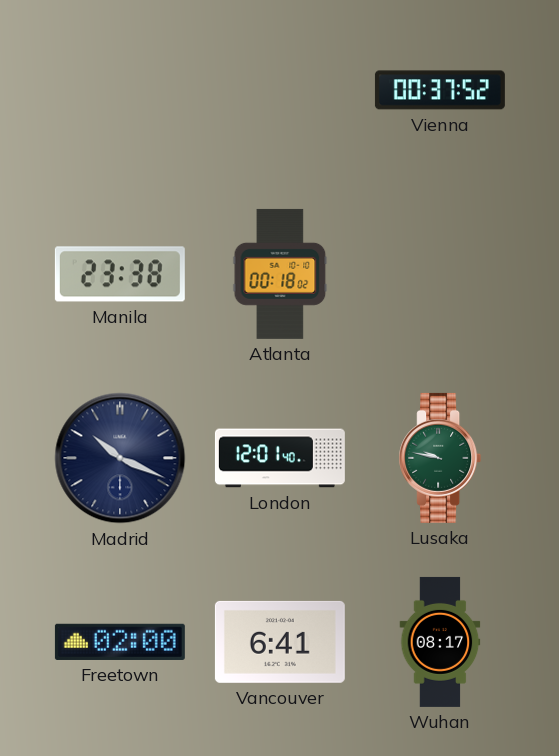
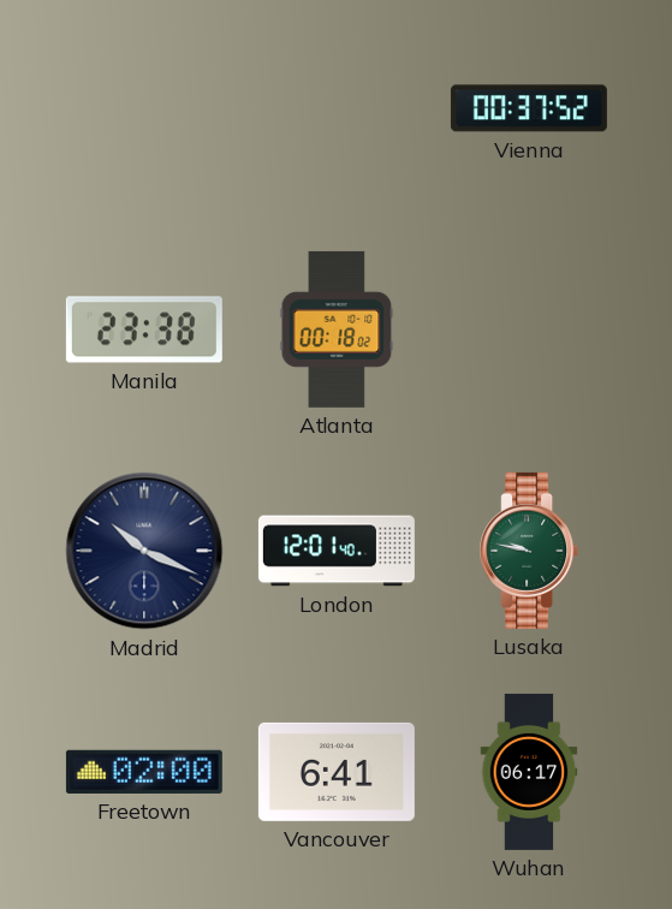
Wuhan: 08:17 -> 06:17
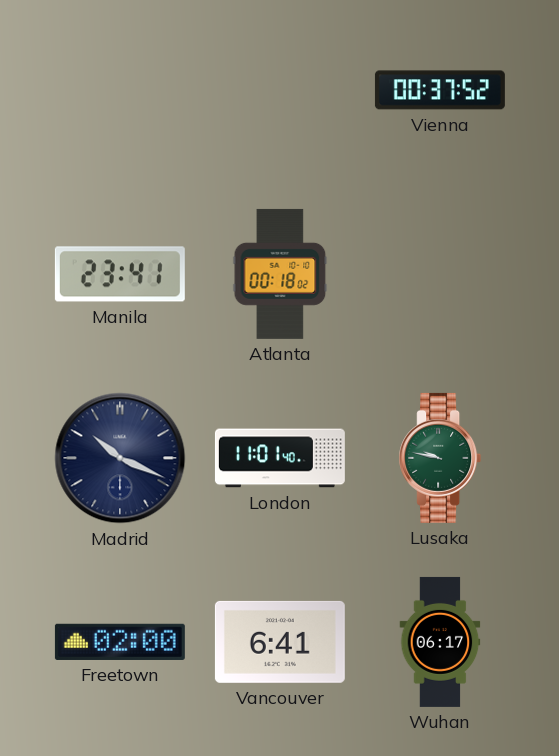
Manila: 23:38 -> 23:41
London: 12:01 -> 11:01
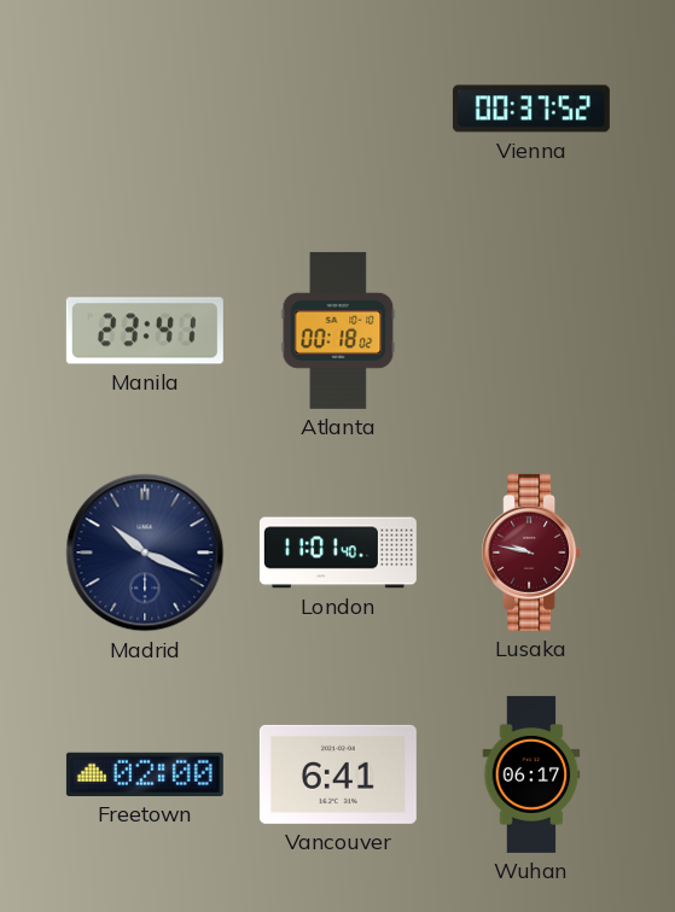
Lusaka dial: green -> burgundy
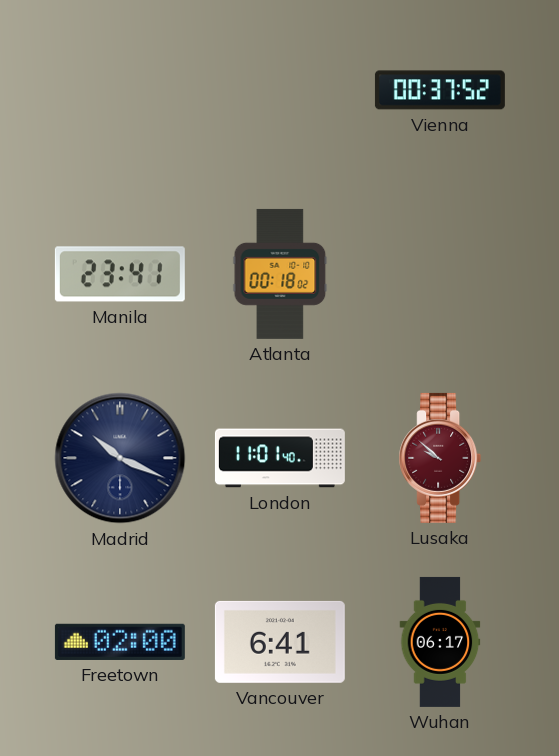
Lusaka: 9:47 -> 9:52
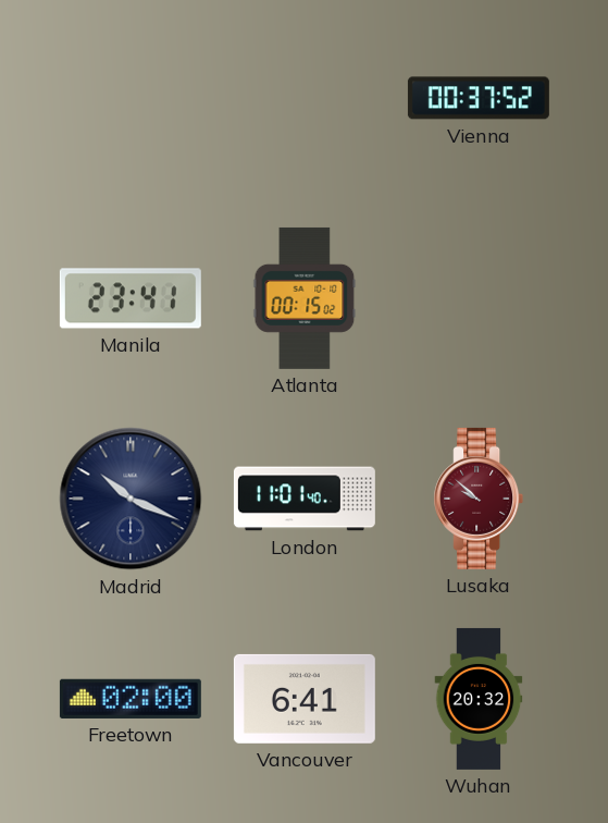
Atlanta: 00:18 -> 00:15
Wuhan: 06:17 -> 20:32
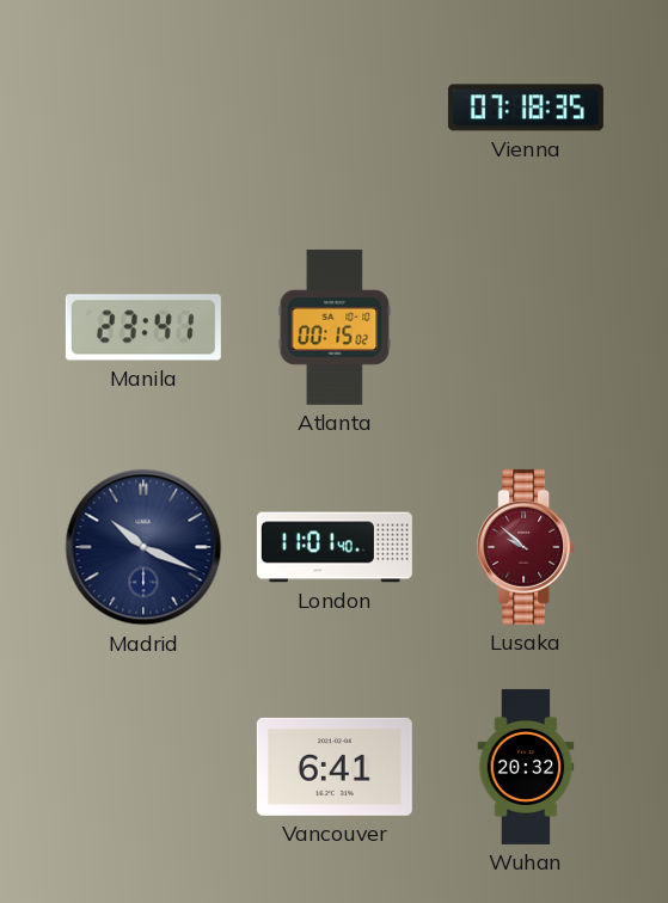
Vienna: 00:37 -> 07:18
Freetown: 02:00 -> none
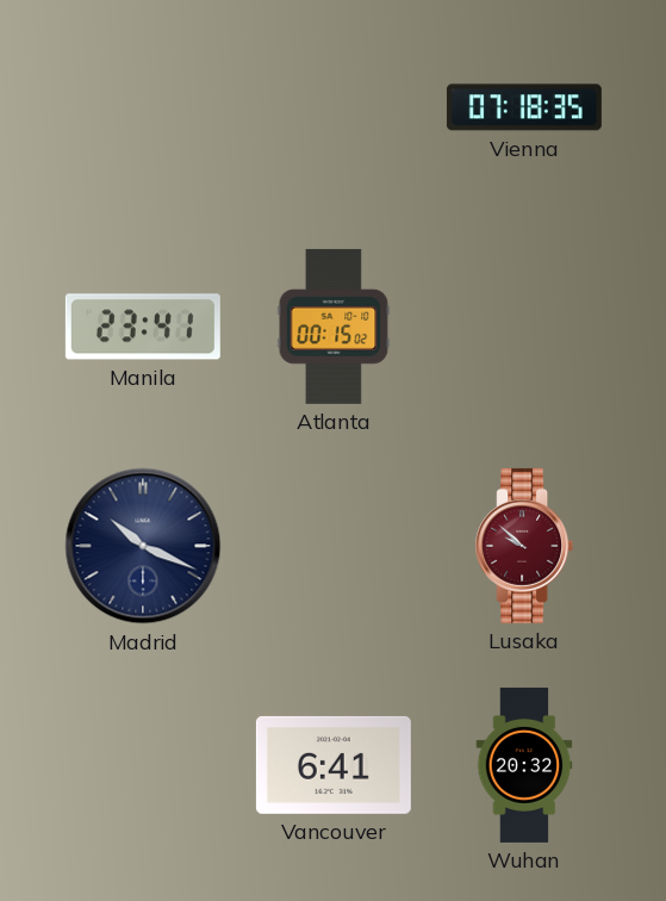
London: 11:01 -> none
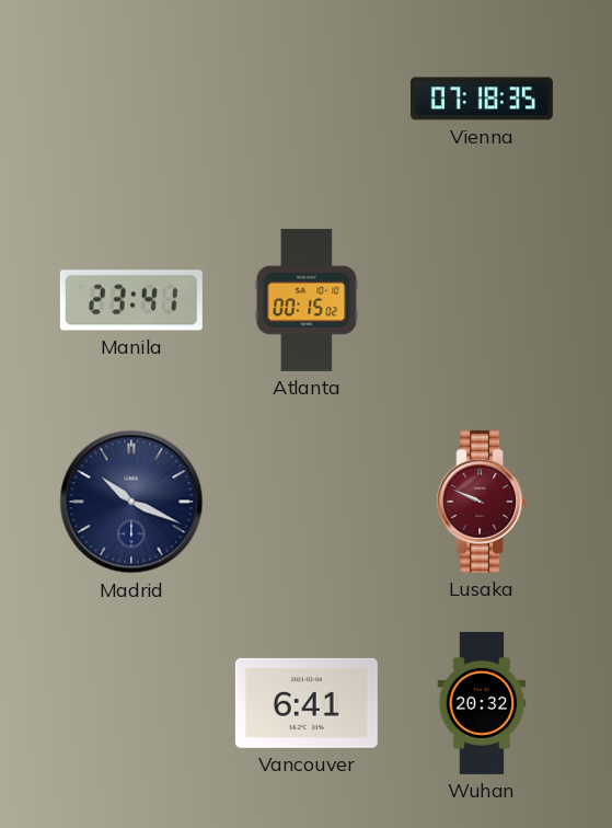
Lusaka: 9:52 -> 9:49
